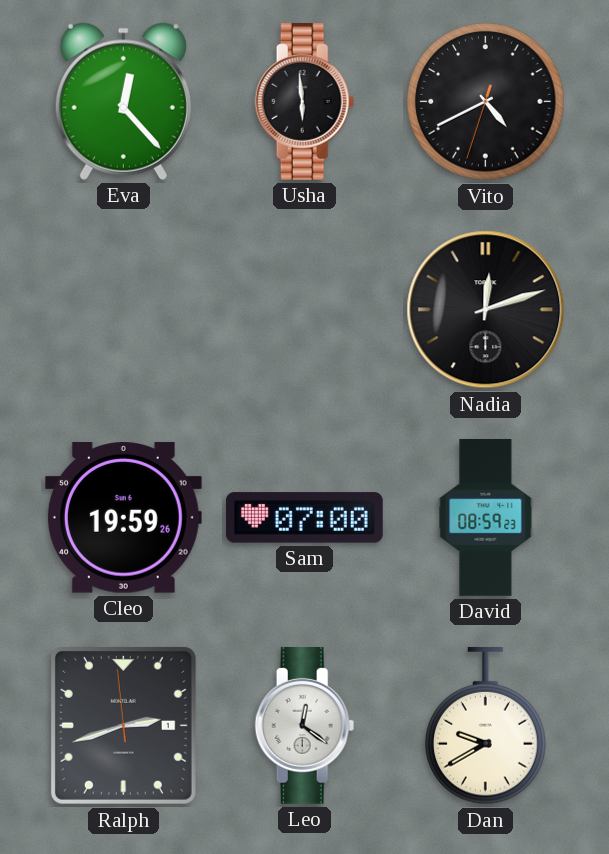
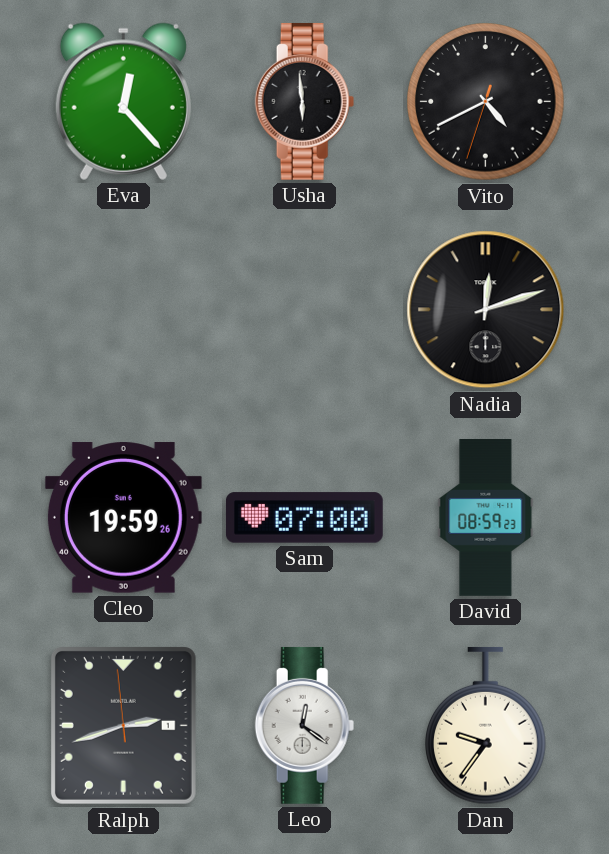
Dan: 9:40 -> 9:36
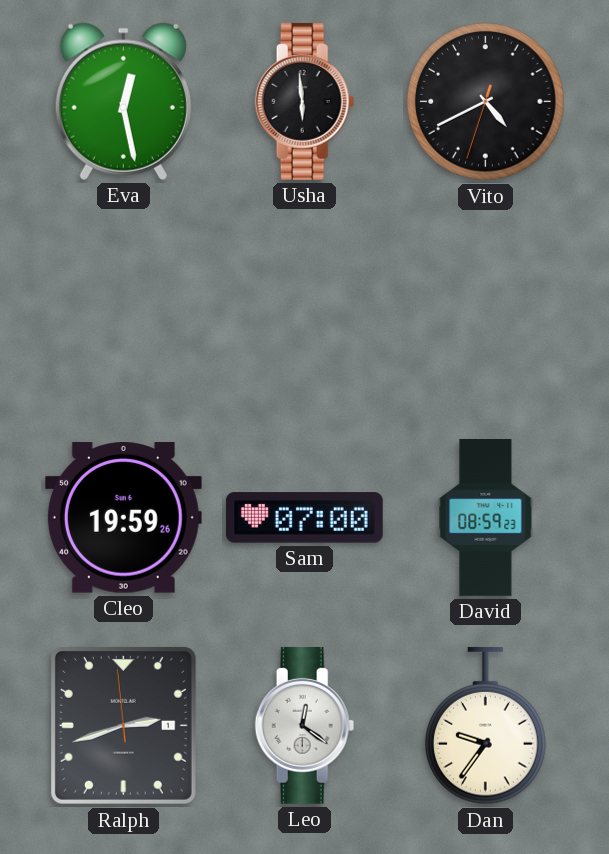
Eva: 12:23 -> 12:28
Nadia: 12:12 -> none
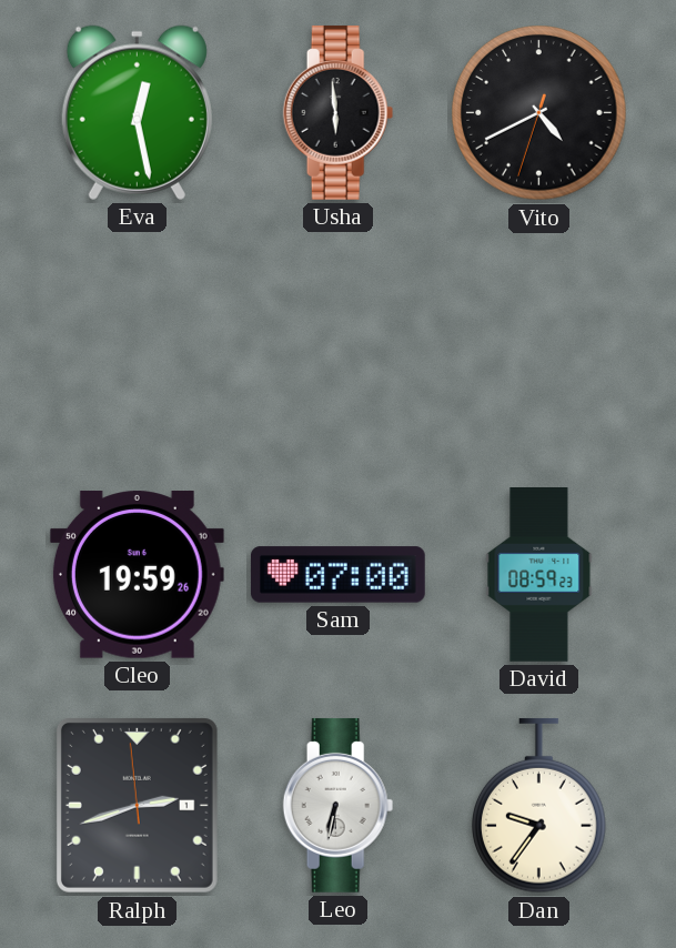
Leo: 12:21 -> 6:32
